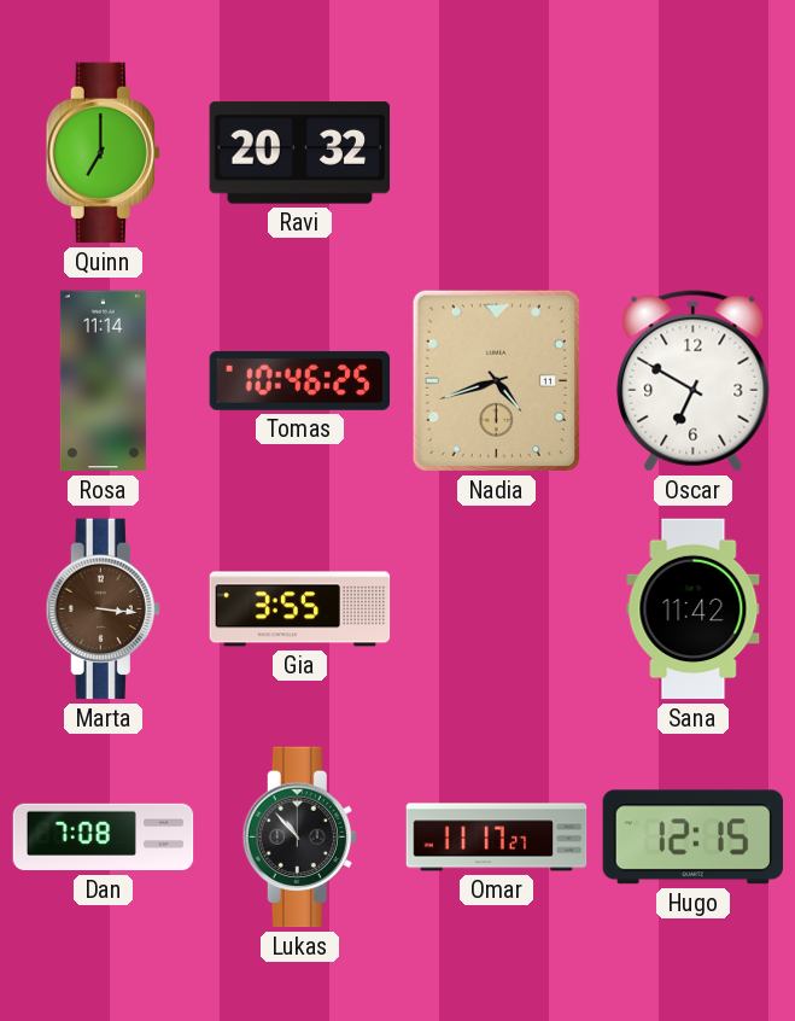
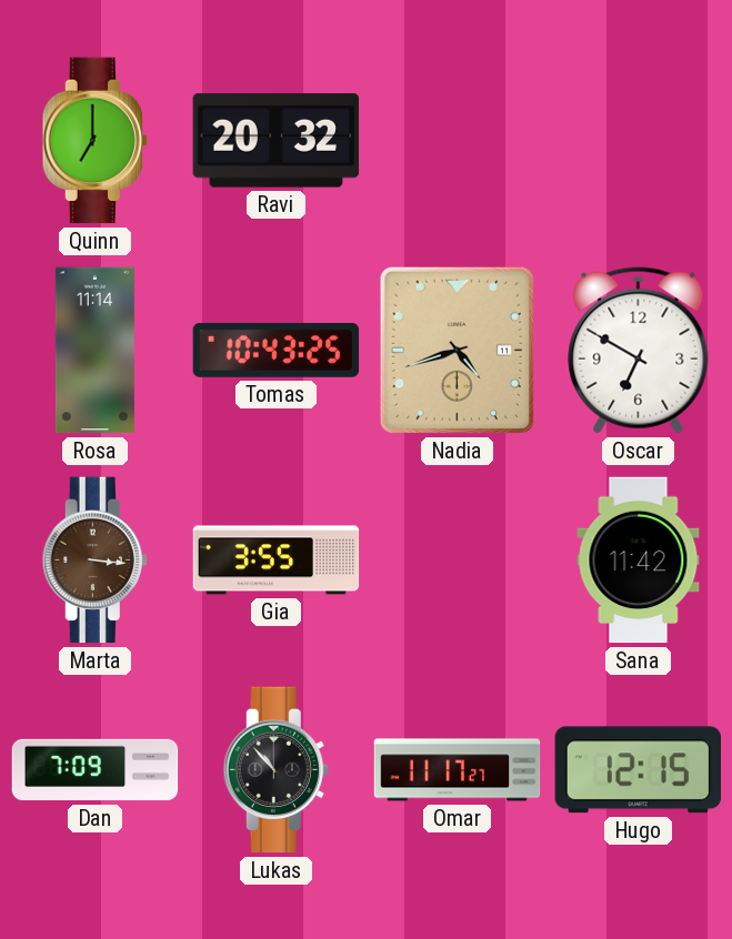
Tomas: 10:46 -> 10:43
Dan: 7:08 -> 7:09
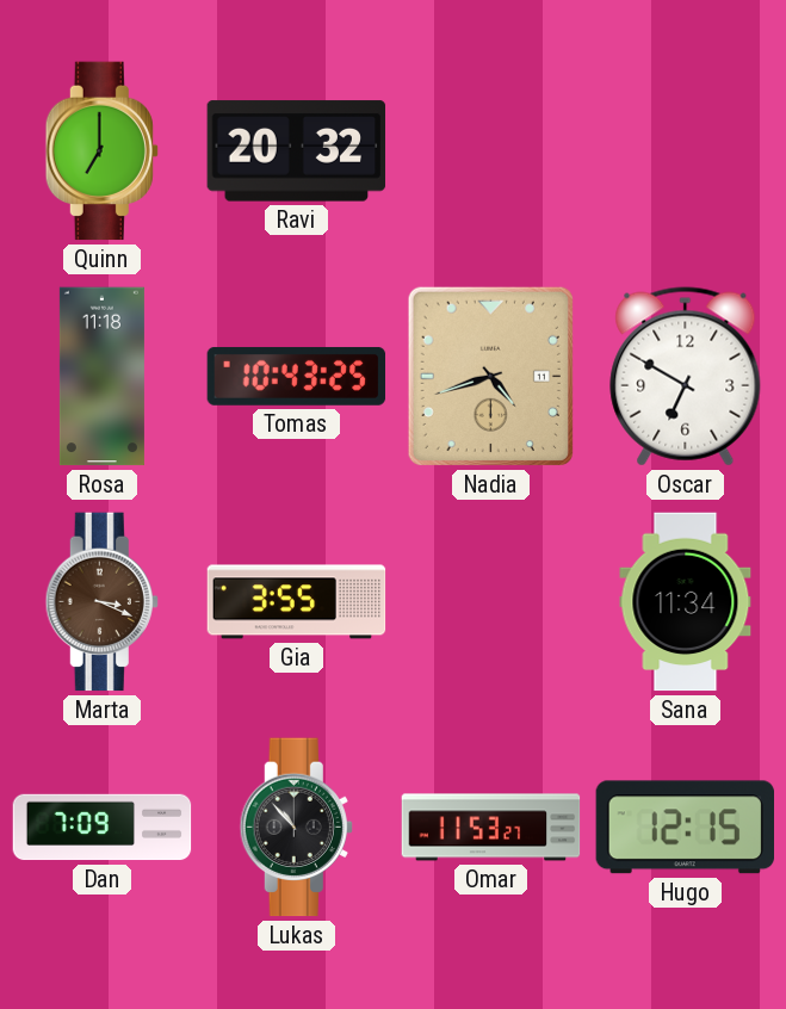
Rosa: 11:14 -> 11:18
Marta: 3:16 -> 3:19
Sana: 11:42 -> 11:34
Omar: 11:17 -> 11:53
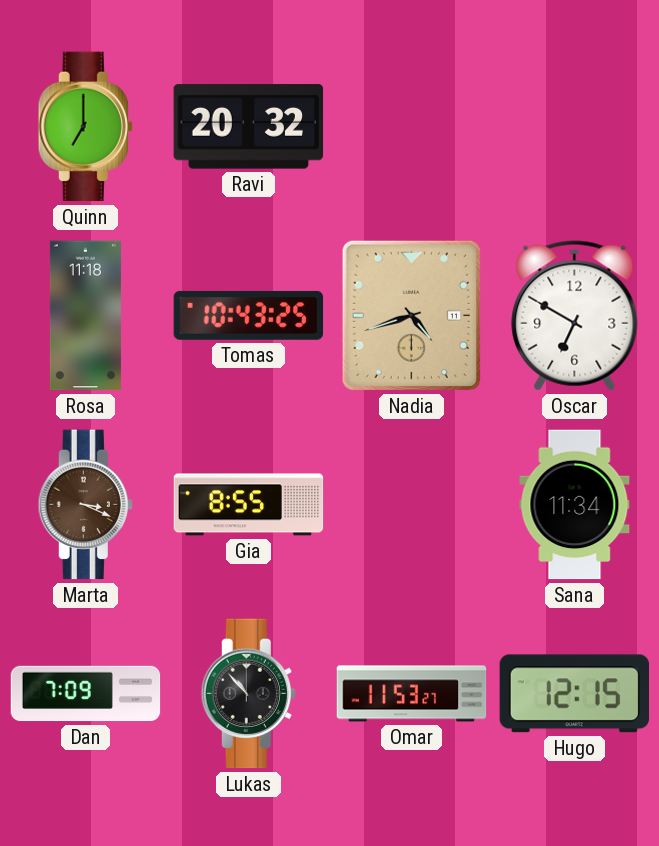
Gia: 3:55 -> 8:55
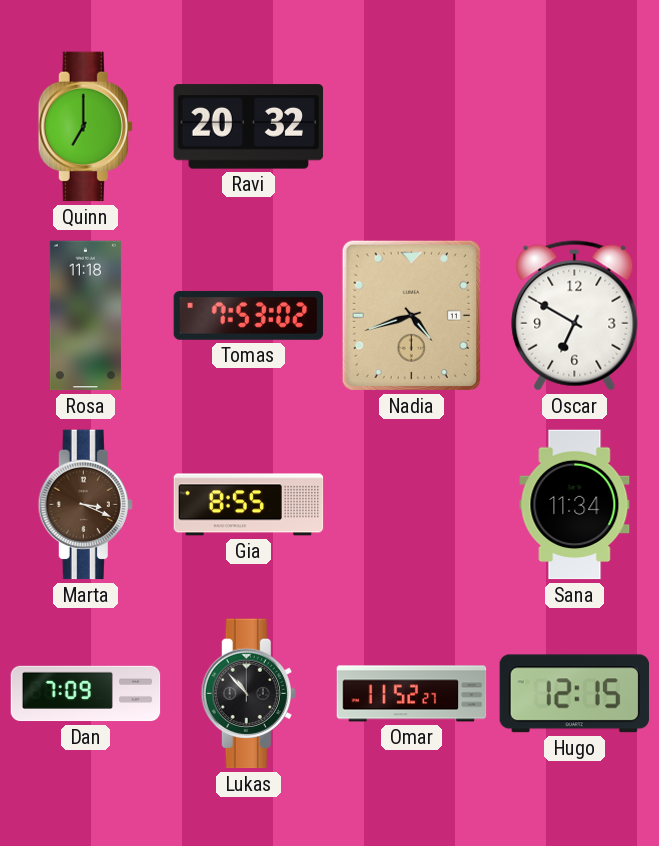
Tomas: 10:43 -> 7:53
Omar: 11:53 -> 11:52
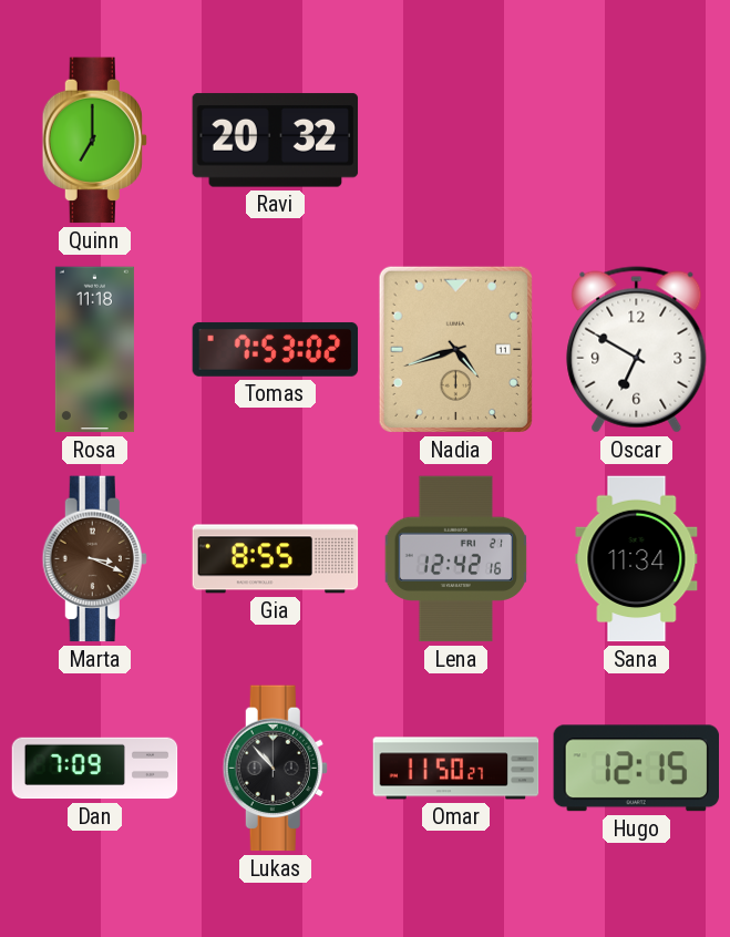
Lena: none -> 12:42
Omar: 11:52 -> 11:50
